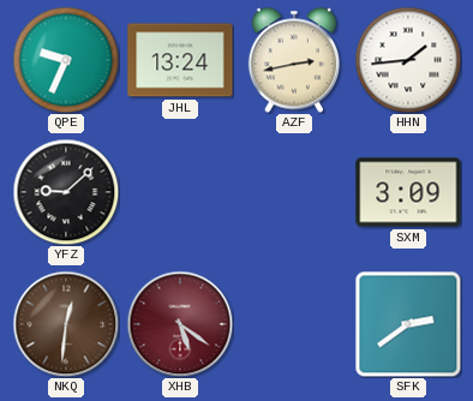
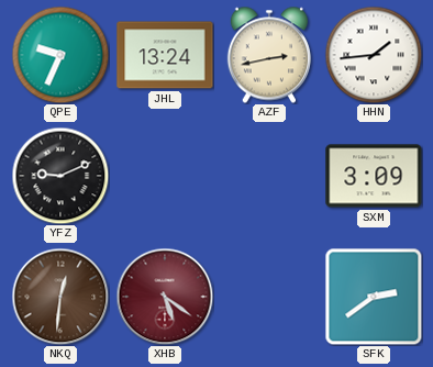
YFZ: 9:08 -> 9:11
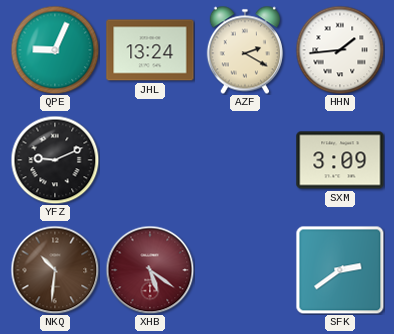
QPE: 9:34 -> 9:04
AZF: 2:43 -> 2:20
NKQ: 12:31 -> 10:31
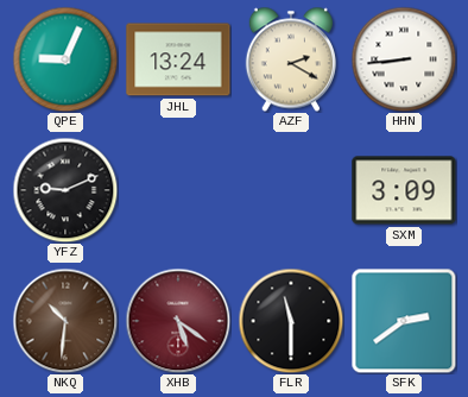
HHN: 1:44 -> 8:44
FLR: none -> 11:30
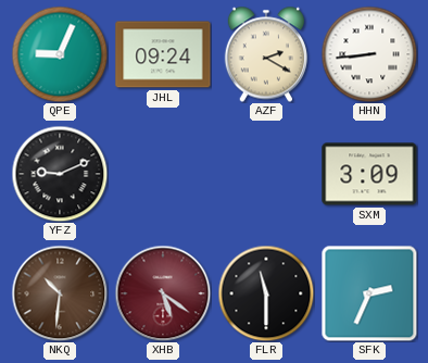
JHL: 13:24 -> 09:24
SFK: 2:39 -> 2:34
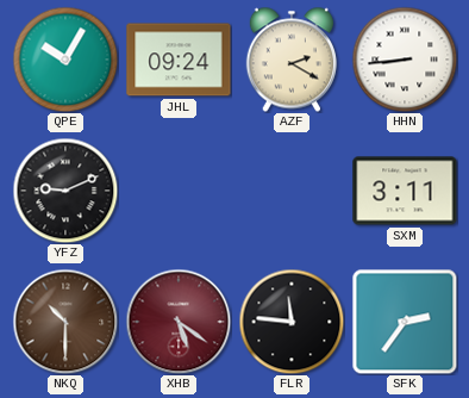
QPE: 9:04 -> 10:05
SXM: 3:09 -> 3:11
NKQ: 10:31 -> 10:30
FLR: 11:30 -> 11:46
SFK: 2:34 -> 2:36
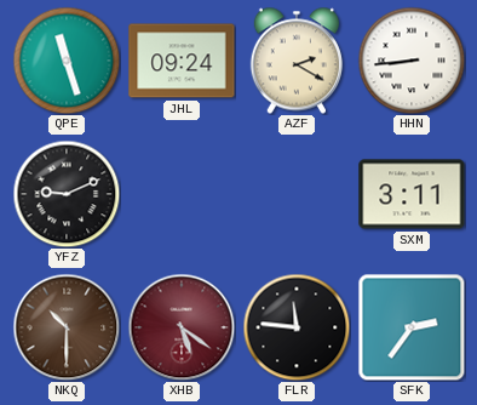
QPE: 10:05 -> 11:27
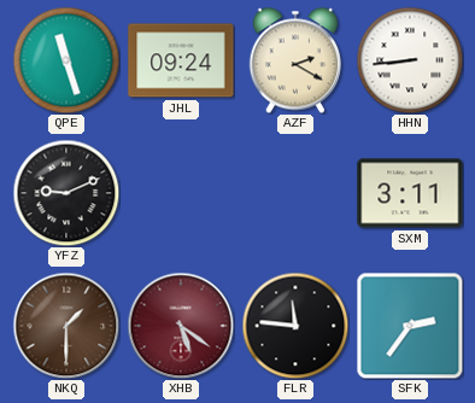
NKQ: 10:30 -> 1:30
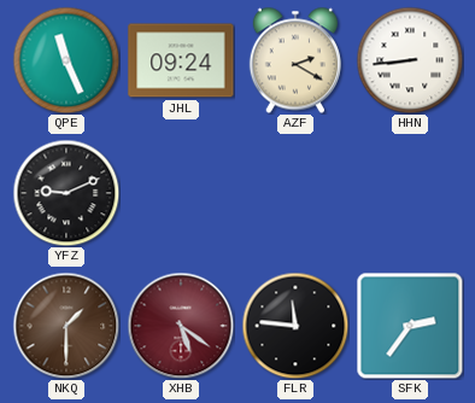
QPE: 11:27 -> 11:26
SXM: 3:11 -> none
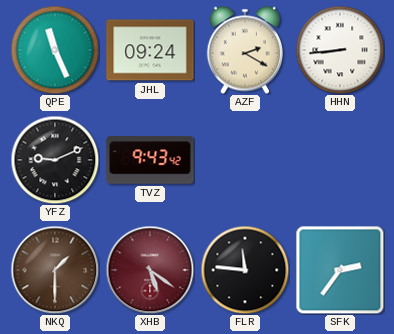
TVZ: none -> 9:43
